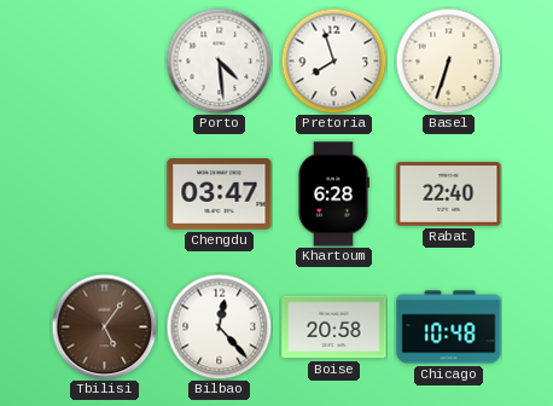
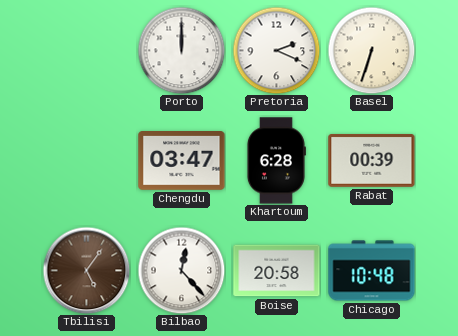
Porto: 4:29 -> 12:00
Pretoria: 7:57 -> 2:19
Rabat: 22:40 -> 00:39
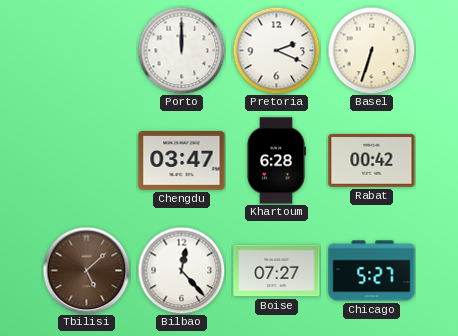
Rabat: 00:39 -> 00:42
Tbilisi: 5:06 -> 5:08
Boise: 20:58 -> 07:27
Chicago: 10:48 -> 5:27
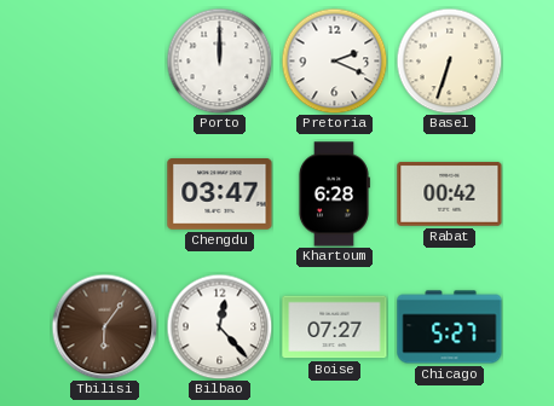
Tbilisi: 5:08 -> 6:06
